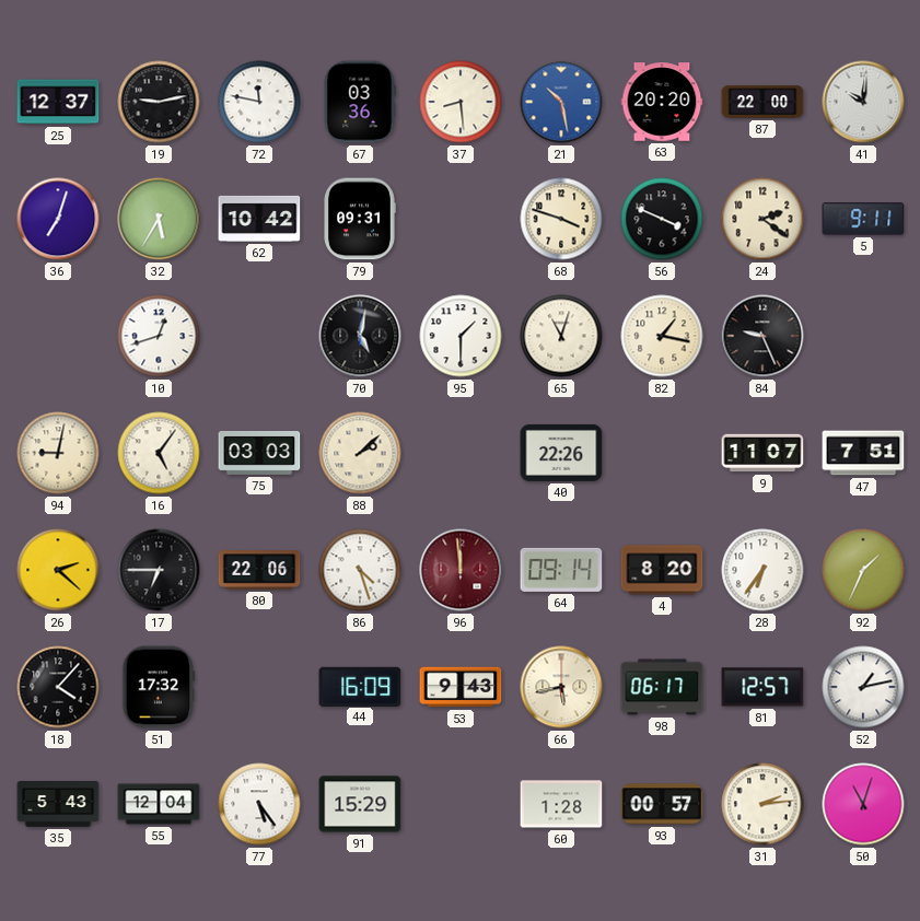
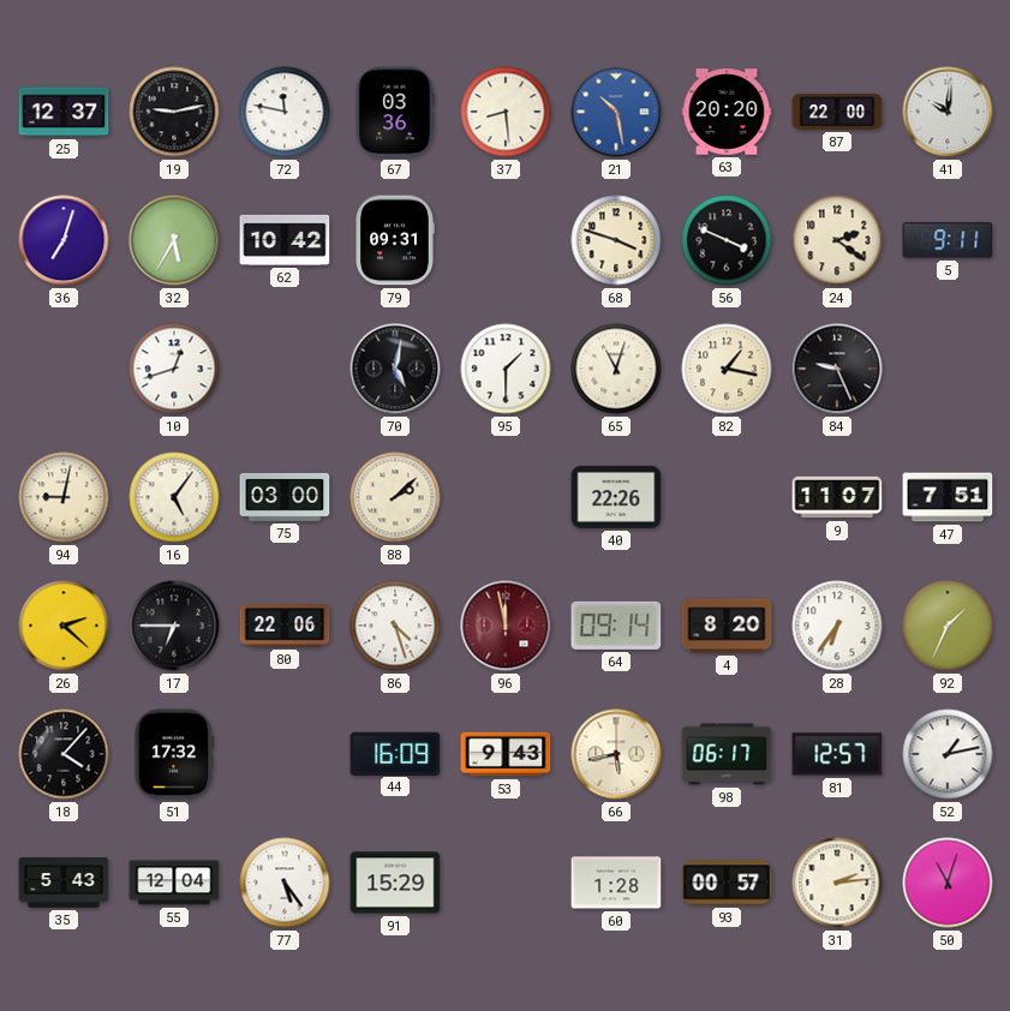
75: 03:03 -> 03:00
96: 11:59 -> 11:58
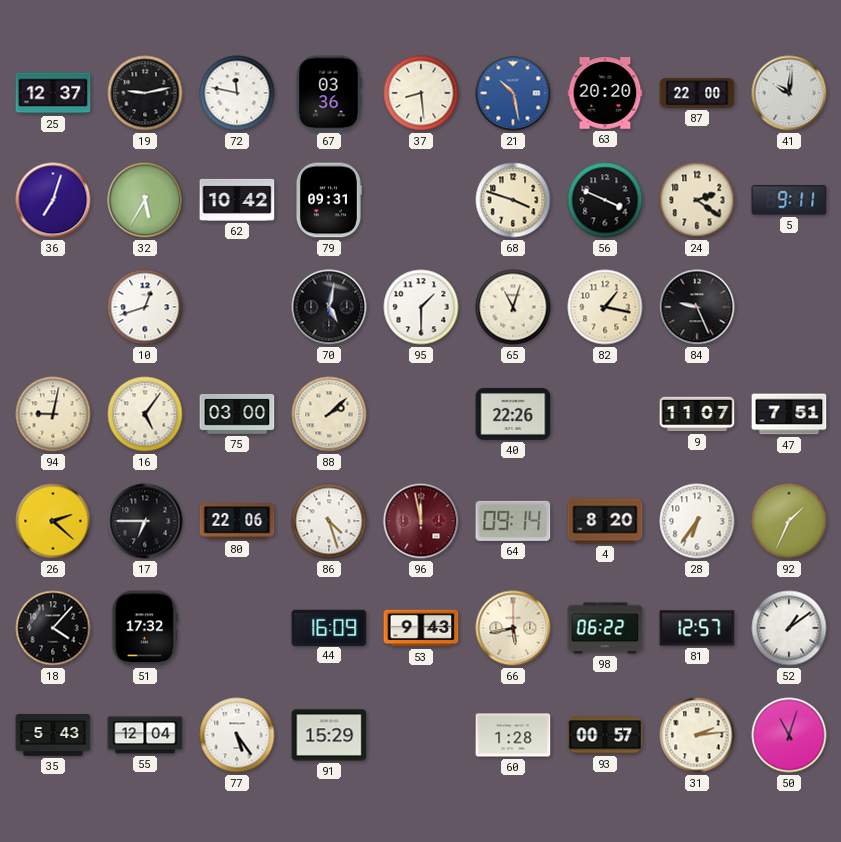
98: 06:17 -> 06:22
52: 1:13 -> 1:09
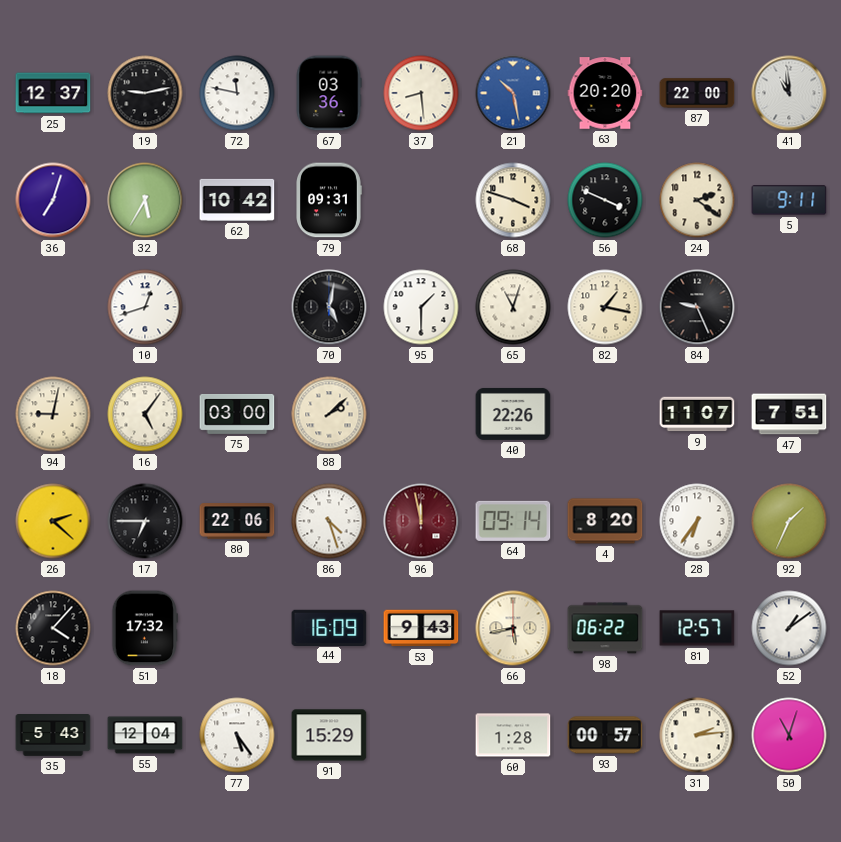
41: 10:01 -> 10:59
